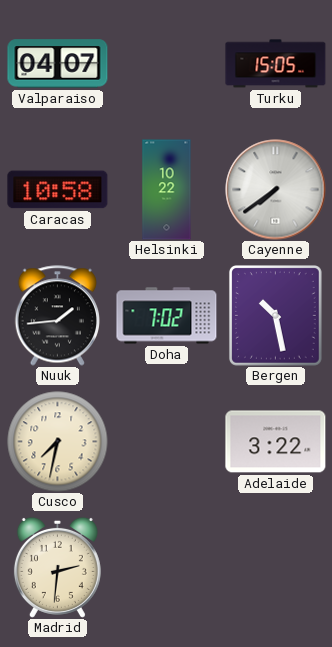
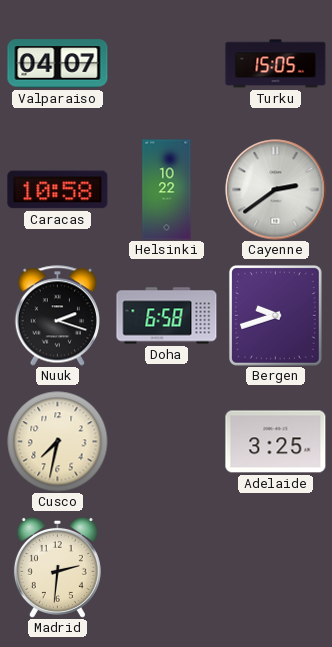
Cayenne: 7:39 -> 2:39
Nuuk: 1:44 -> 2:18
Doha: 7:02 -> 6:58
Bergen: 10:28 -> 9:42
Adelaide: 3:22 -> 3:25
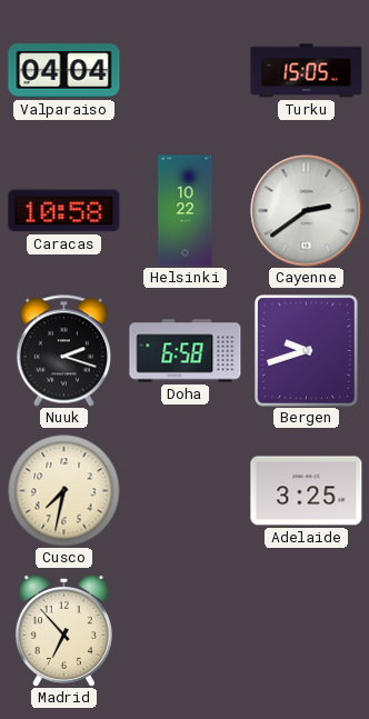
Valparaiso: 04:07 -> 04:04
Madrid: 2:31 -> 6:53
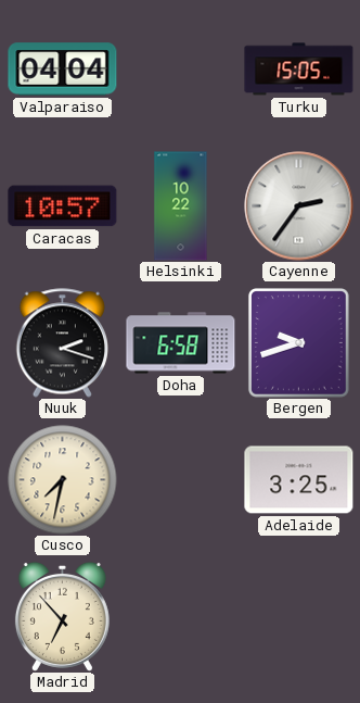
Caracas: 10:58 -> 10:57
Cayenne: 2:39 -> 2:36
